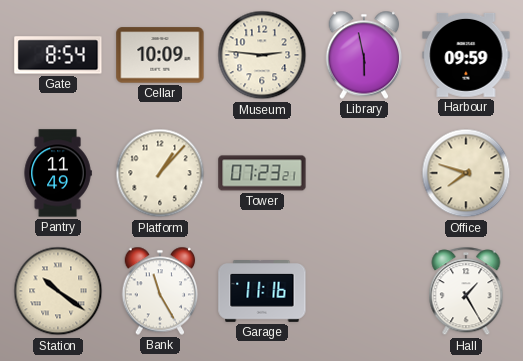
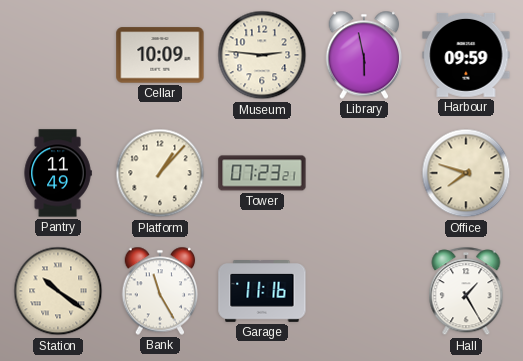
Gate: 8:54 -> none
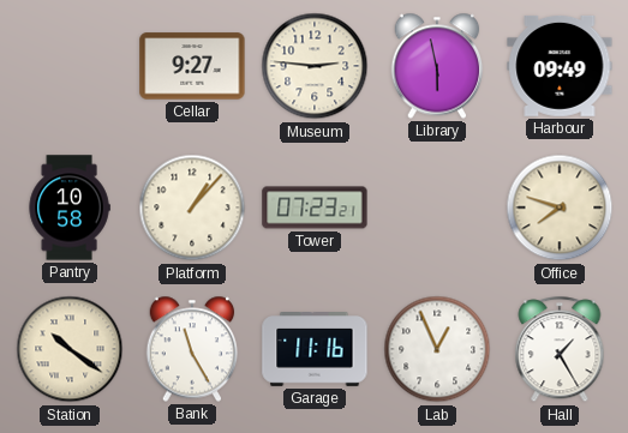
Cellar: 10:09 -> 9:27
Harbour: 09:59 -> 09:49
Pantry: 11:49 -> 10:58
Lab: none -> 12:56
